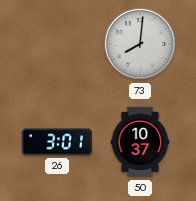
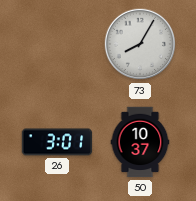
73: 8:01 -> 8:05
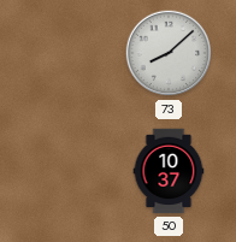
73: 8:05 -> 8:08
26: 3:01 -> none
